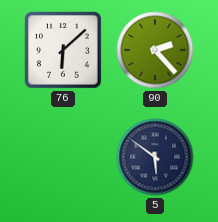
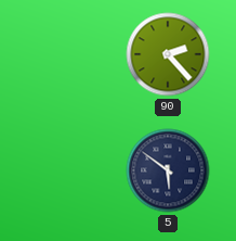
76: 6:08 -> none
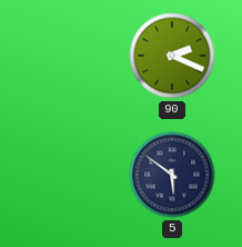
90: 2:23 -> 2:19
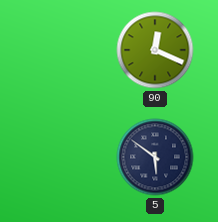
90: 2:19 -> 12:19
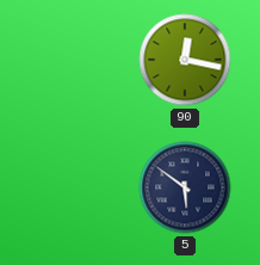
90: 12:19 -> 12:17
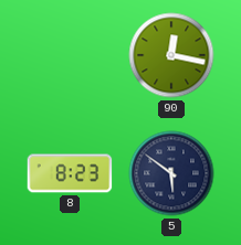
8: none -> 8:23
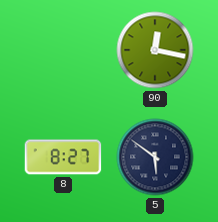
8: 8:23 -> 8:27
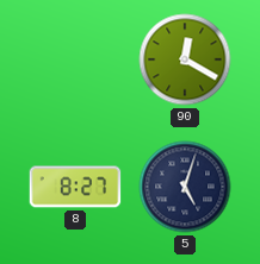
90: 12:17 -> 12:20
5: 5:51 -> 5:03
